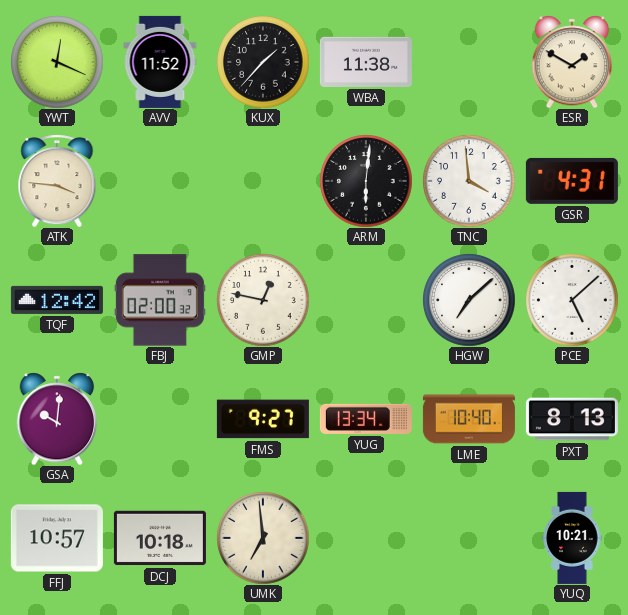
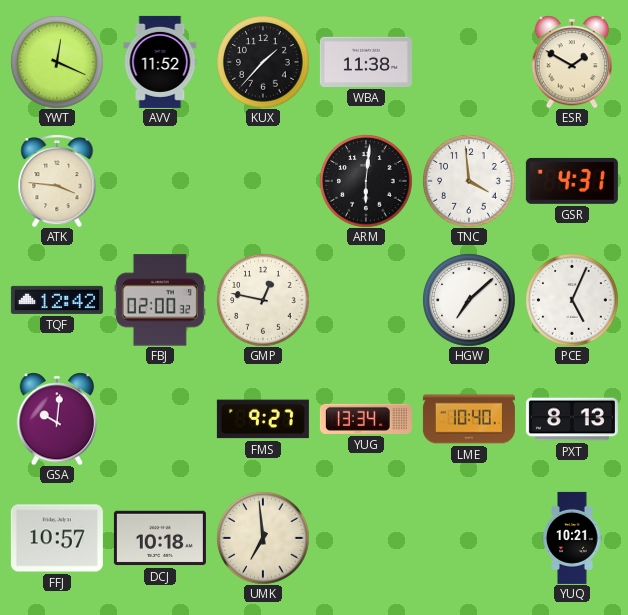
PCE: 5:08 -> 5:04
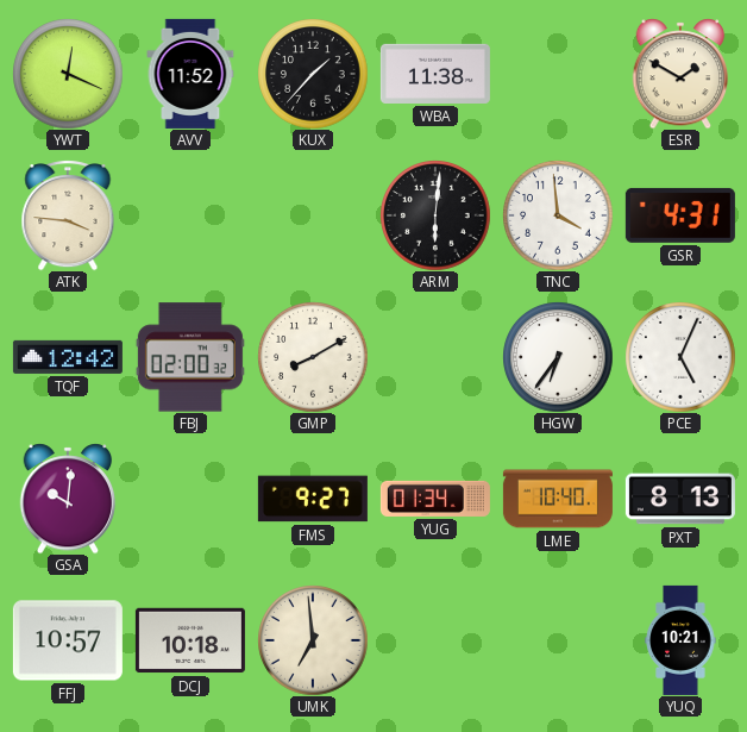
GMP: 12:47 -> 8:10
HGW: 7:08 -> 6:36
YUG: 13:34 -> 01:34
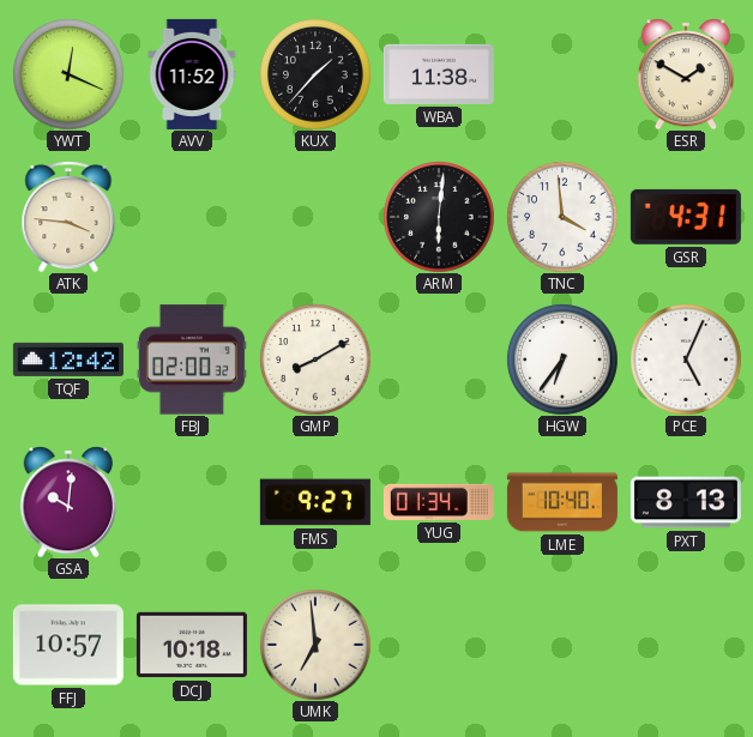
YUQ: 10:21 -> none
